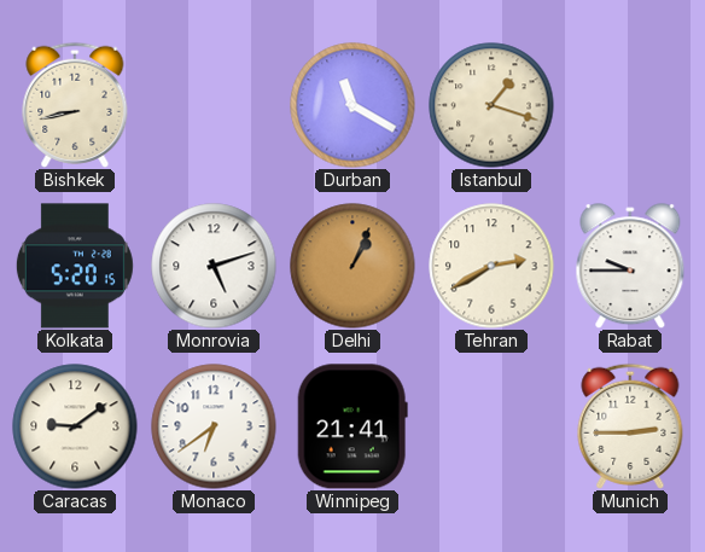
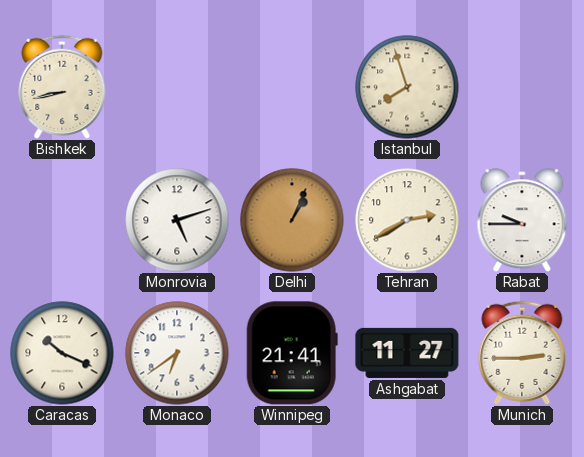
Durban: 11:20 -> none
Istanbul: 1:18 -> 7:57
Kolkata: 5:20 -> none
Caracas: 9:09 -> 10:19
Ashgabat: none -> 11:27
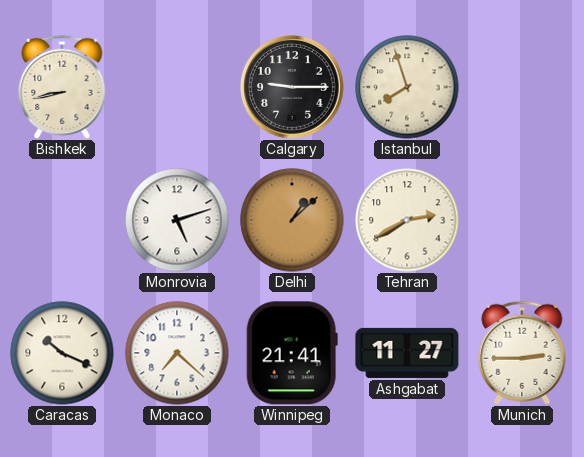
Calgary: none -> 9:15
Delhi: 1:04 -> 1:08
Rabat: 9:45 -> none
Monaco: 6:39 -> 7:22
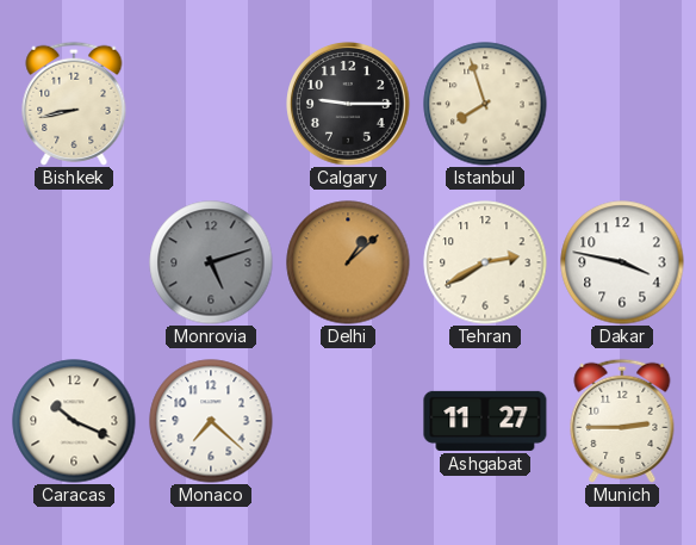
Monrovia dial: white -> grey
Dakar: none -> 3:47
Winnipeg: 21:41 -> none
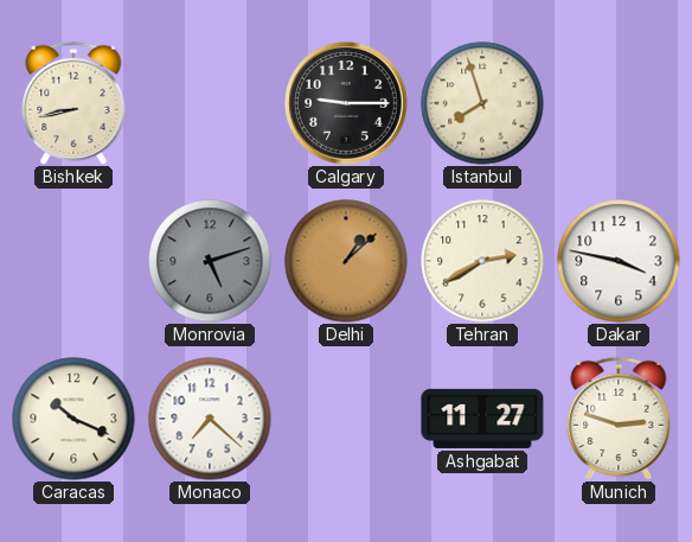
Munich: 2:45 -> 2:48
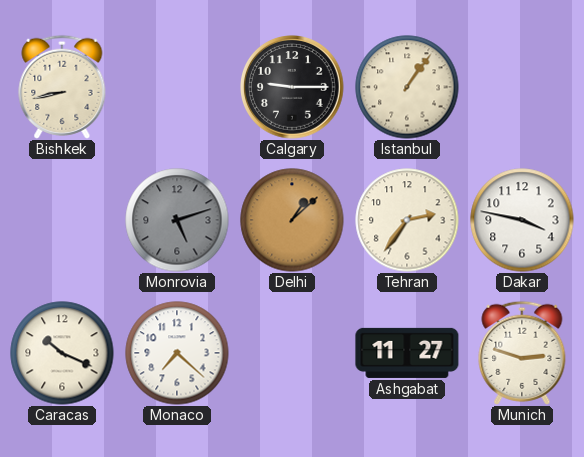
Istanbul: 7:57 -> 1:06
Tehran: 2:40 -> 2:36
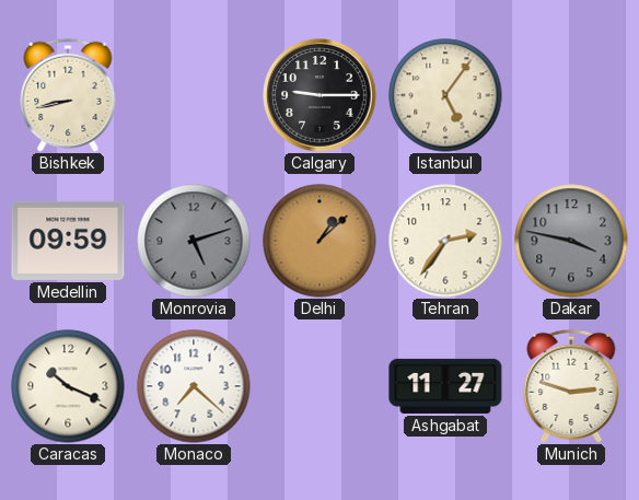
Istanbul: 1:06 -> 5:06
Medellin: none -> 09:59
Dakar dial: white -> grey
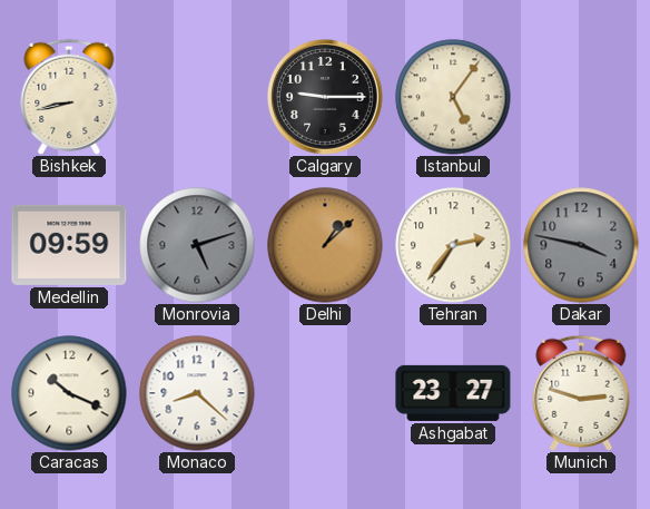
Monaco: 7:22 -> 8:22
Ashgabat: 11:27 -> 23:27
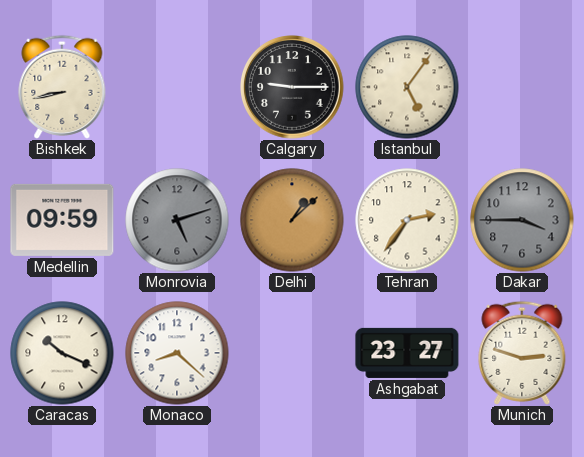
Dakar: 3:47 -> 3:45
